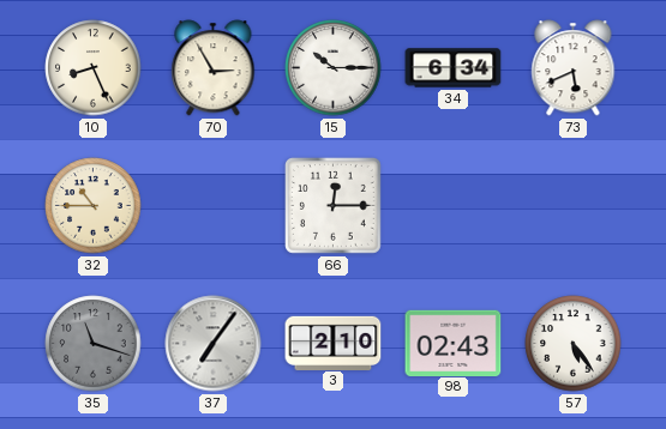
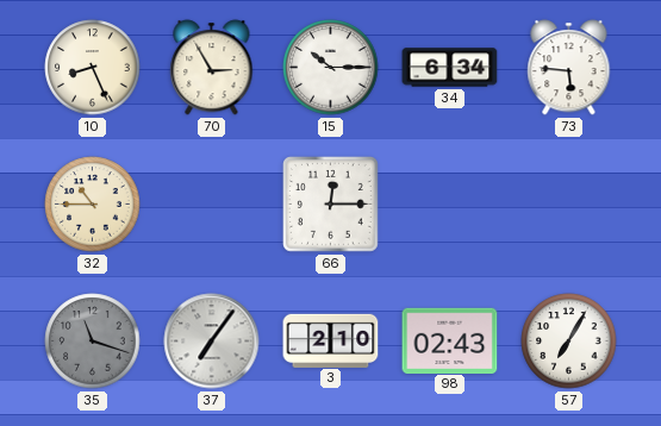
73: 5:41 -> 5:46
57: 5:24 -> 7:05
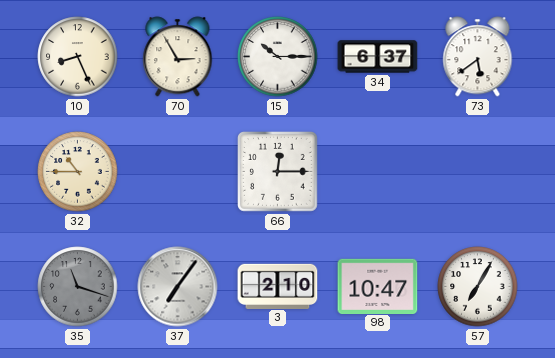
34: 6:34 -> 6:37
73: 5:46 -> 5:39
98: 02:43 -> 10:47
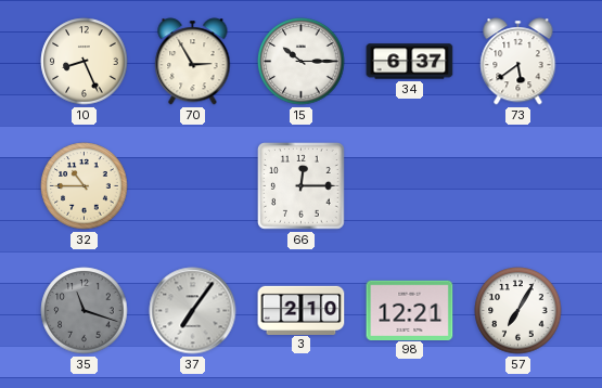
98: 10:47 -> 12:21
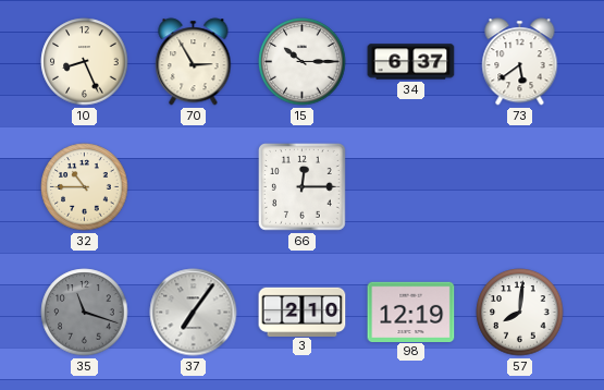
98: 12:21 -> 12:19
57: 7:05 -> 8:01
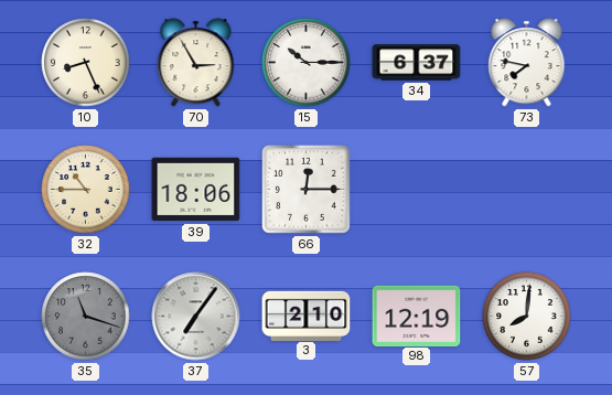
73: 5:39 -> 7:47
39: none -> 18:06
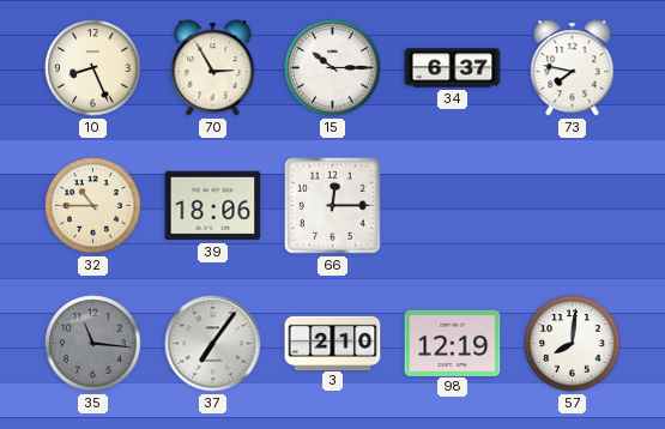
35: 11:18 -> 11:16
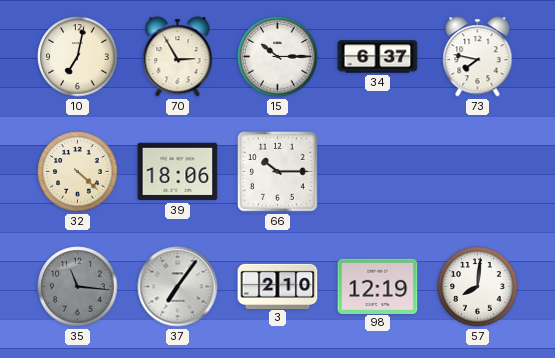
10: 8:26 -> 7:02
32: 10:45 -> 4:22
66: 12:15 -> 10:15
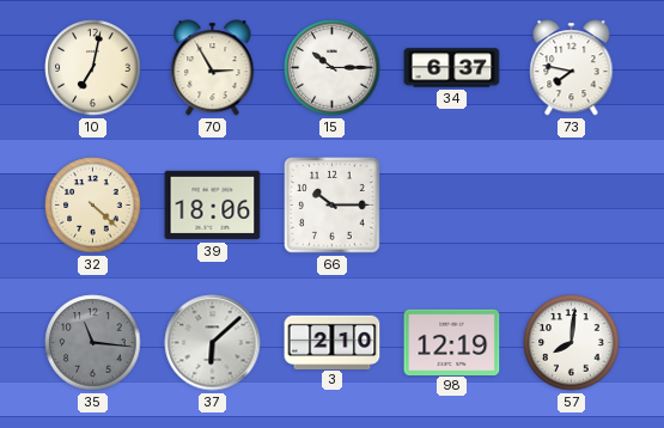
37: 7:06 -> 6:08
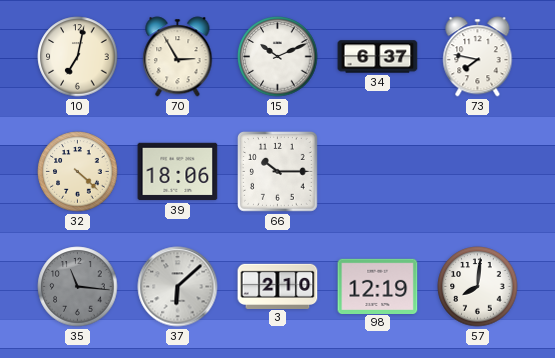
15: 10:15 -> 10:11
